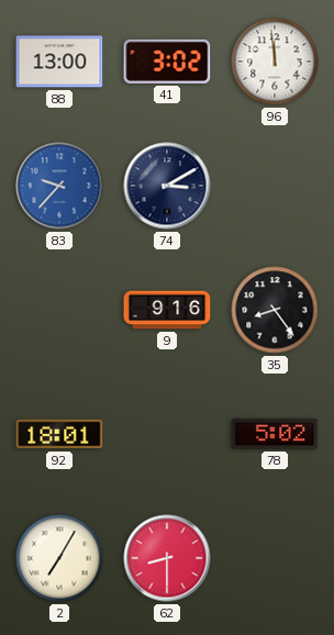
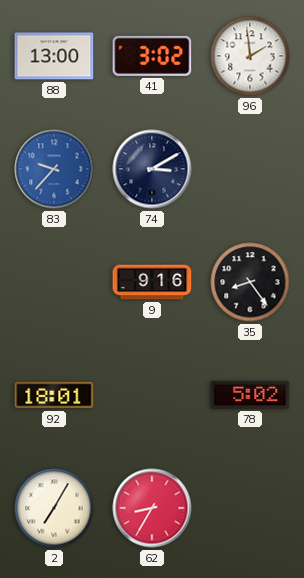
96: 11:59 -> 1:59
62: 8:30 -> 8:35
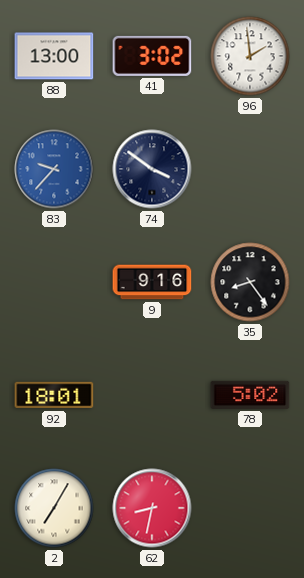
74: 3:10 -> 3:51
62: 8:35 -> 8:32
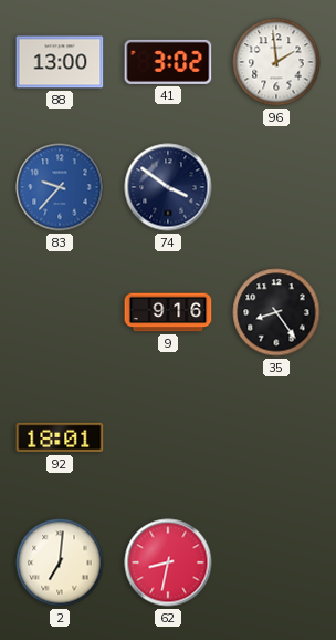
78: 5:02 -> none
2: 7:05 -> 7:01
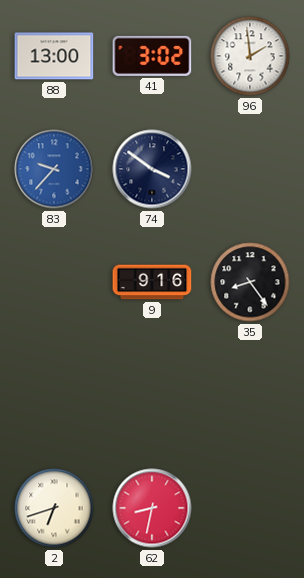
92: 18:01 -> none
2: 7:01 -> 6:42
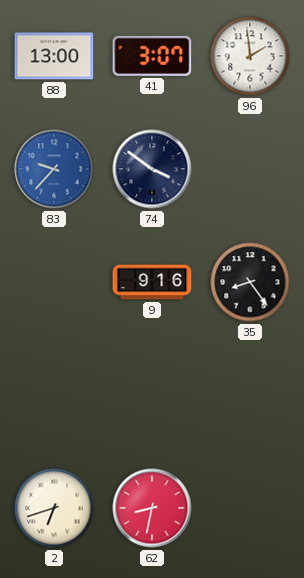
41: 3:02 -> 3:07
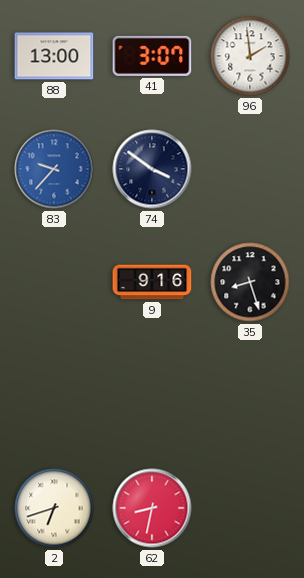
35: 8:24 -> 8:27
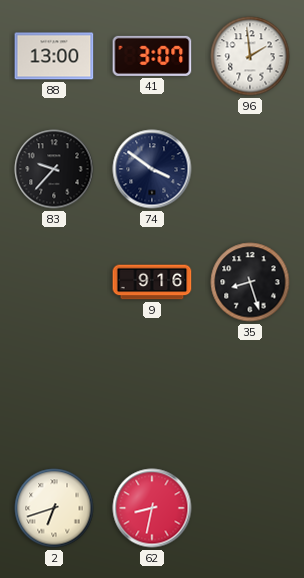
83 dial: blue -> black
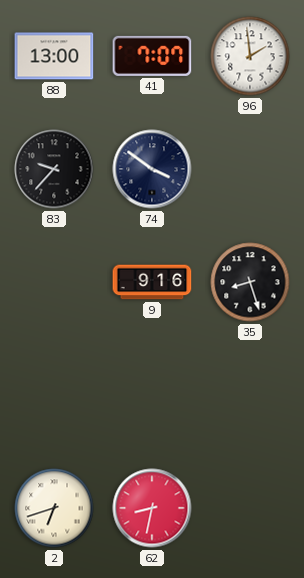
41: 3:07 -> 7:07
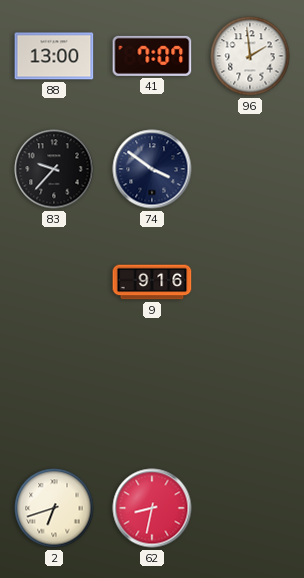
35: 8:27 -> none
